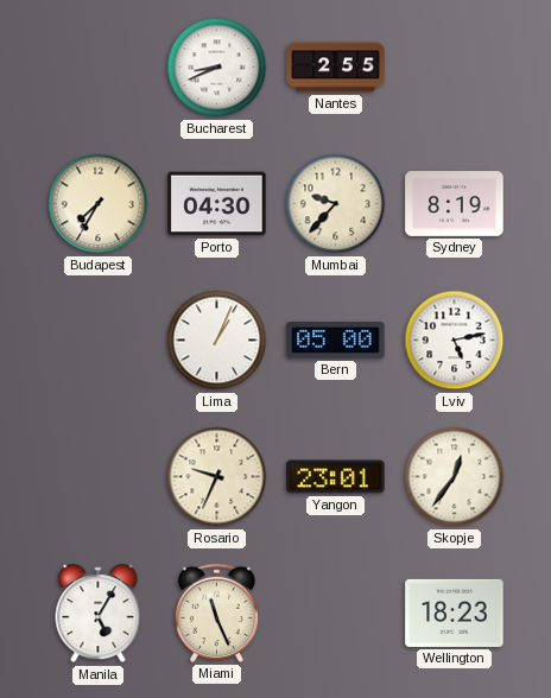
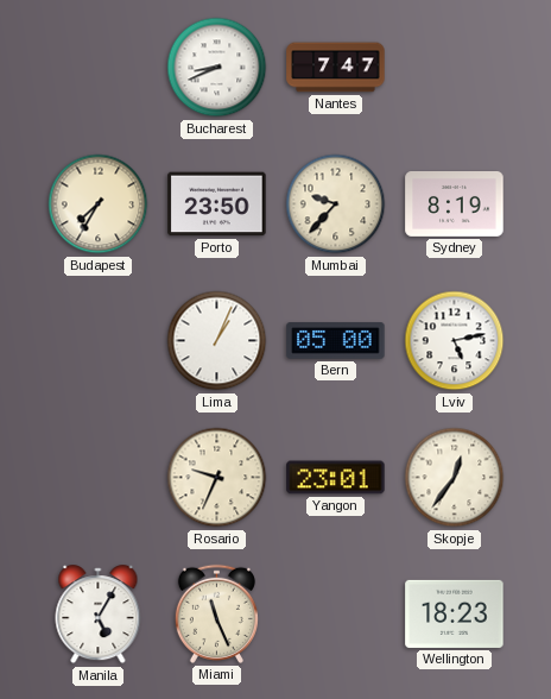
Nantes: 2:55 -> 7:47
Porto: 04:30 -> 23:50
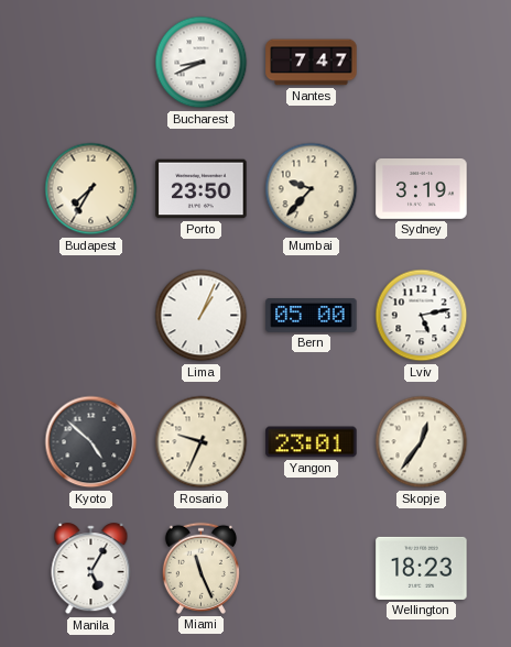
Sydney: 8:19 -> 3:19
Kyoto: none -> 4:52
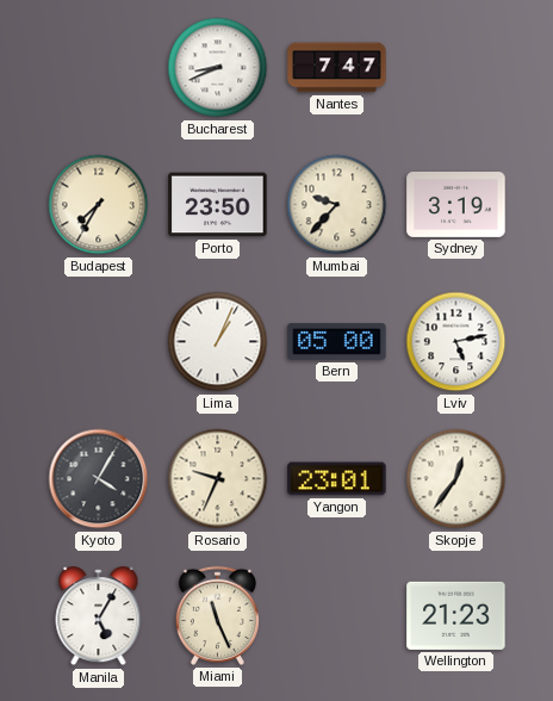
Kyoto: 4:52 -> 4:05
Wellington: 18:23 -> 21:23
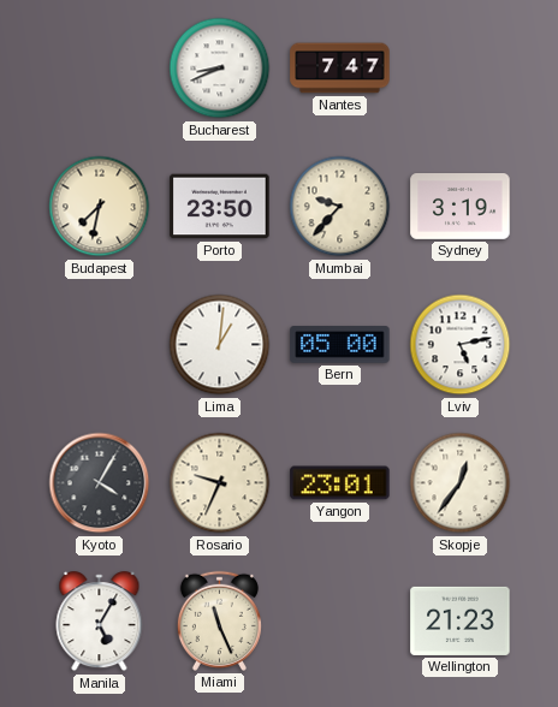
Budapest: 7:35 -> 7:32
Lima: 1:04 -> 1:01
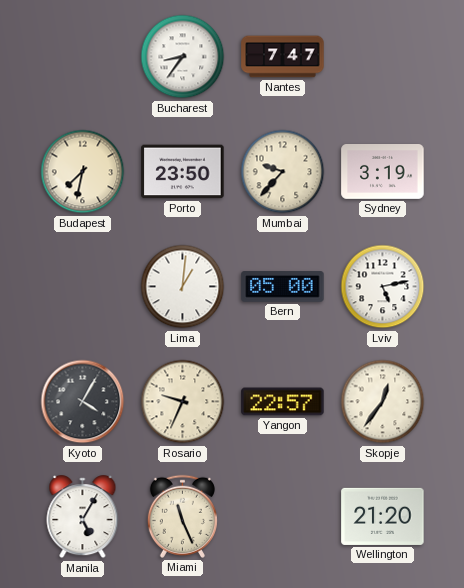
Bucharest: 8:41 -> 8:36
Yangon: 23:01 -> 22:57
Wellington: 21:23 -> 21:20
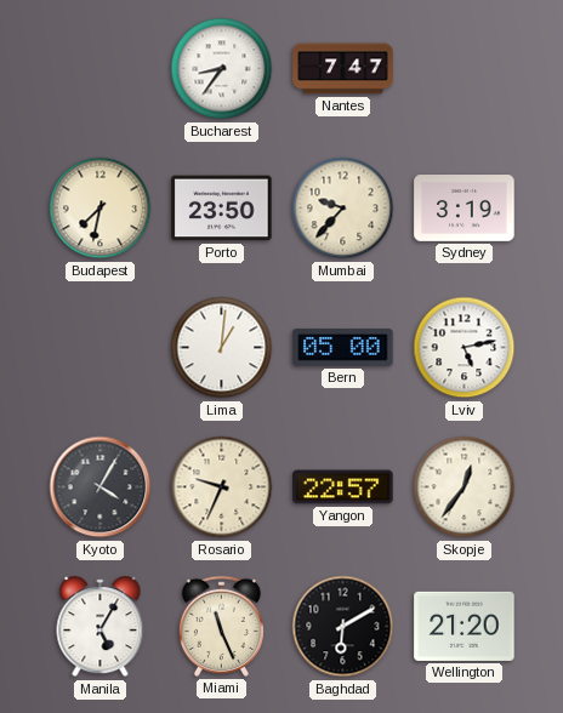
Baghdad: none -> 6:10
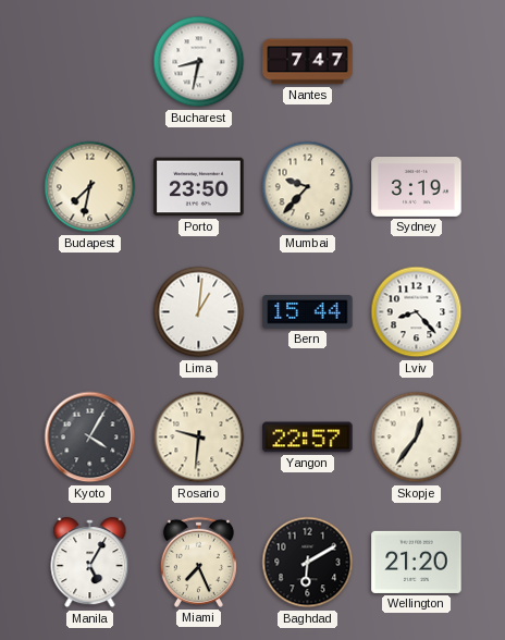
Bucharest: 8:36 -> 8:32
Bern: 05:00 -> 15:44
Lviv: 5:13 -> 8:23
Rosario: 9:34 -> 9:31
Miami: 11:26 -> 7:26
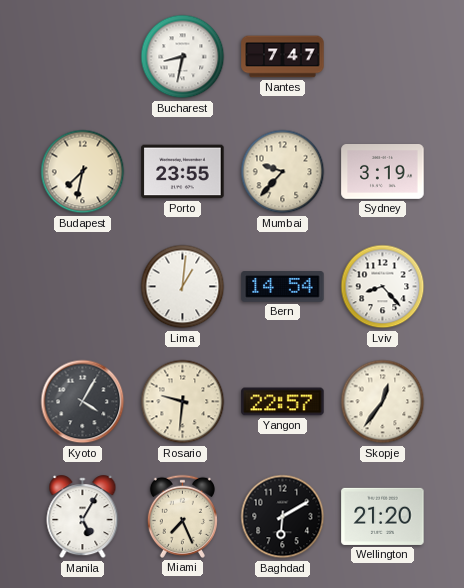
Porto: 23:50 -> 23:55
Bern: 15:44 -> 14:54
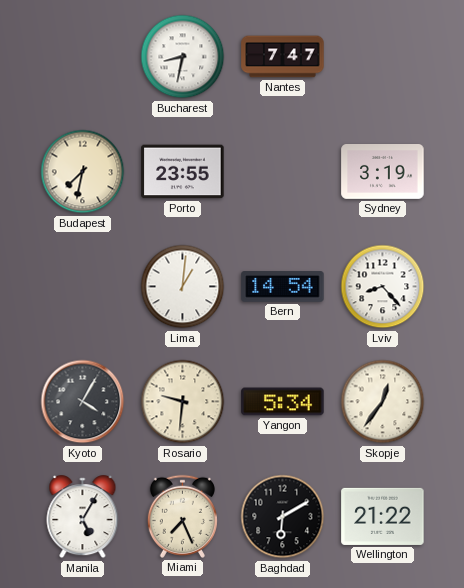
Mumbai: 9:37 -> none
Yangon: 22:57 -> 5:34
Wellington: 21:20 -> 21:22
